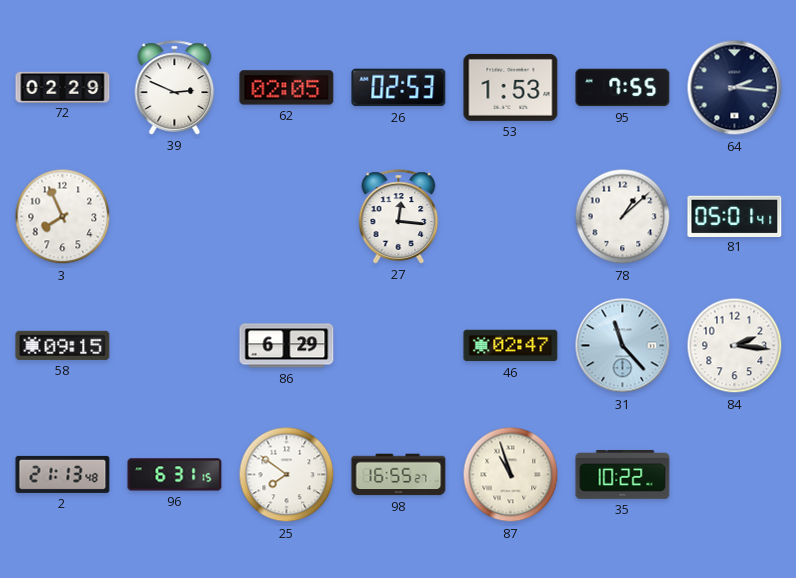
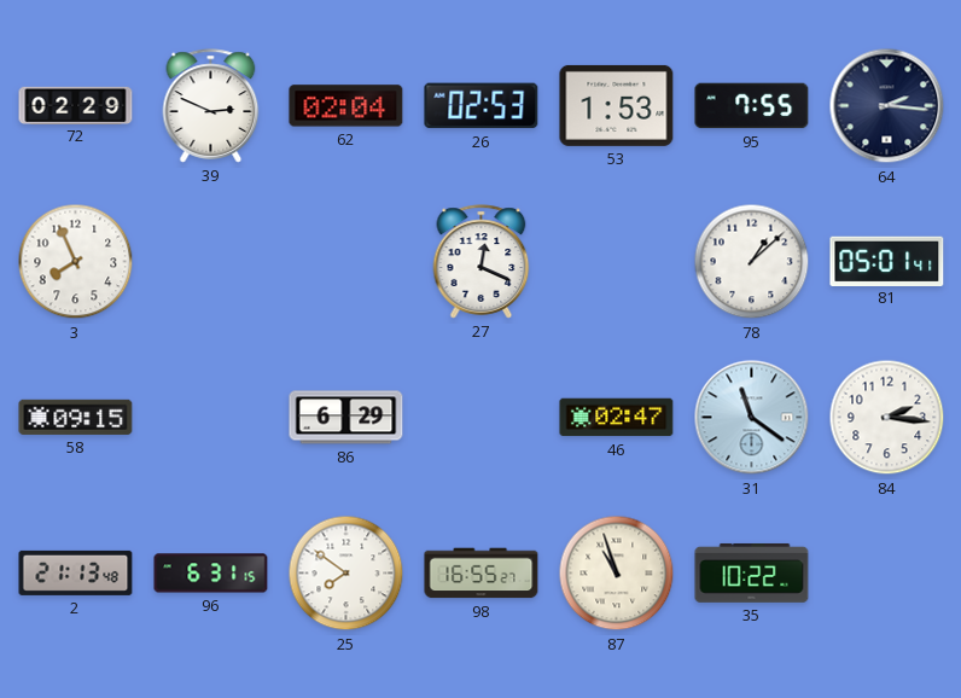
62: 02:05 -> 02:04
27: 12:16 -> 12:19
31: 11:23 -> 11:21
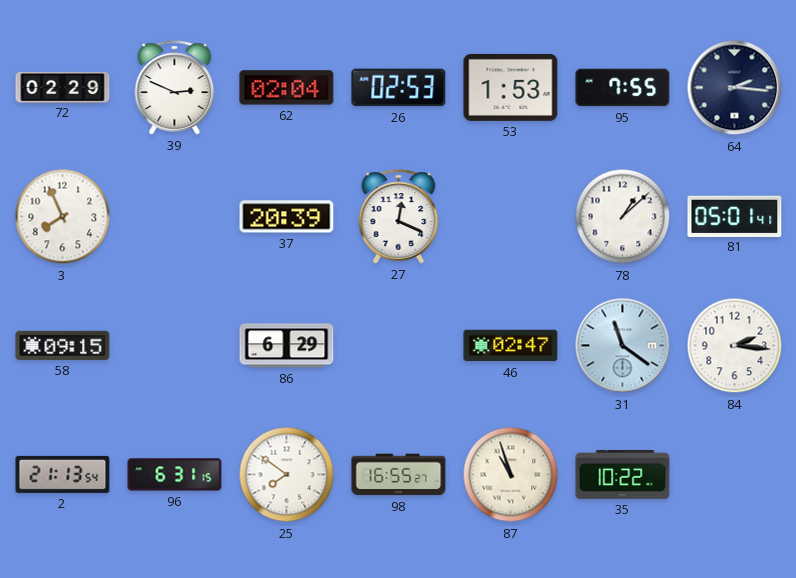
37: none -> 20:39
2: 21:13:48 -> 21:13:54
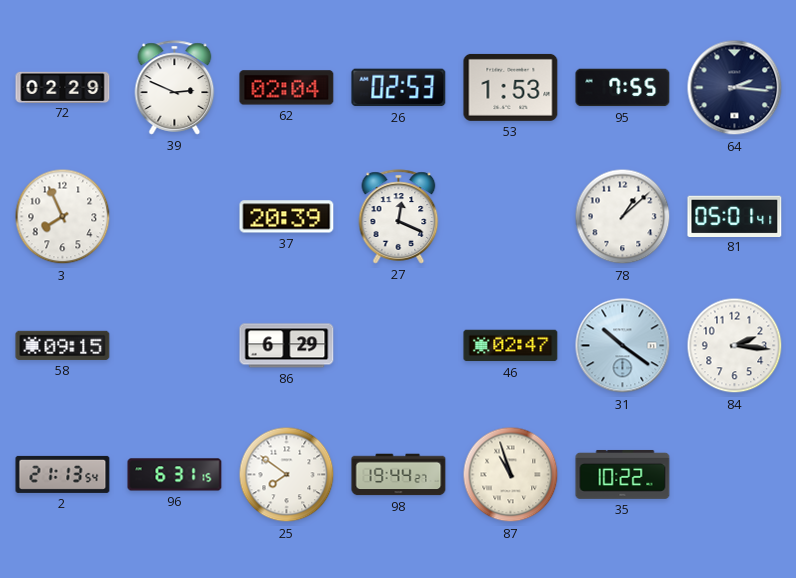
31: 11:21 -> 10:21
98: 16:55 -> 19:44
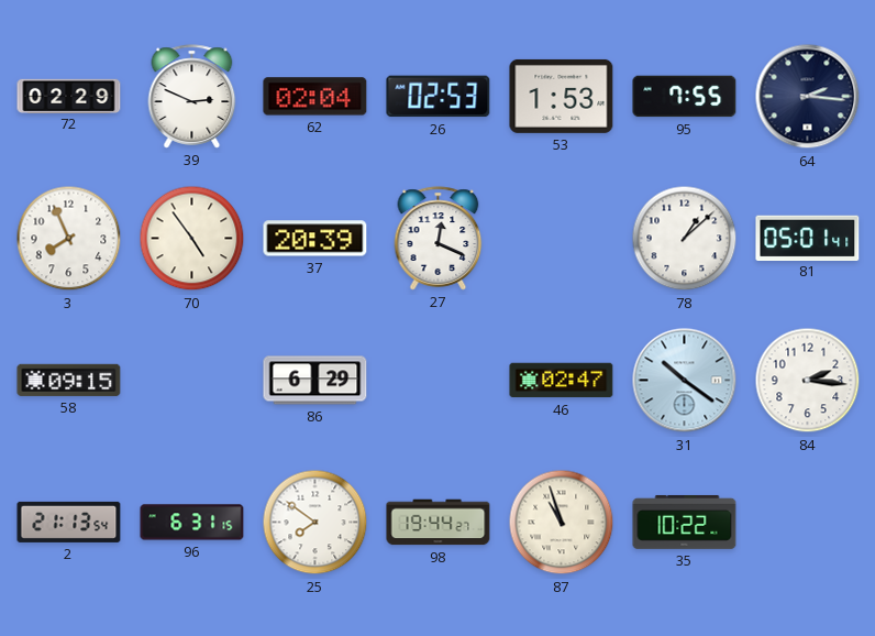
70: none -> 4:54
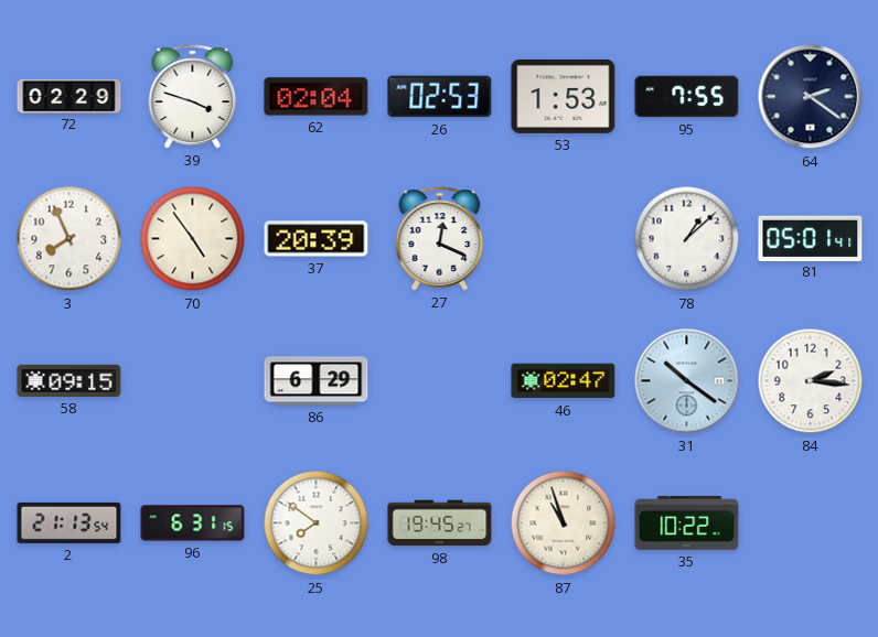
39: 2:49 -> 3:48
64: 2:16 -> 2:21
98: 19:44 -> 19:45
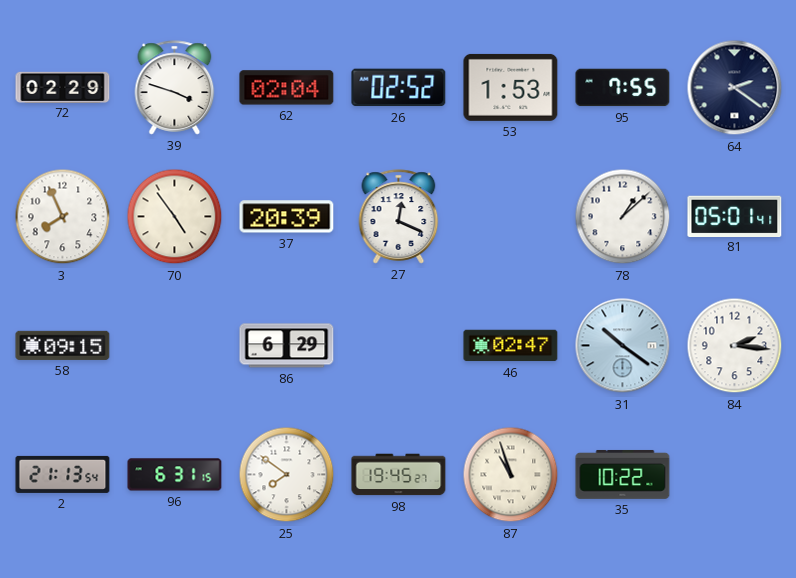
26: 02:53 -> 02:52
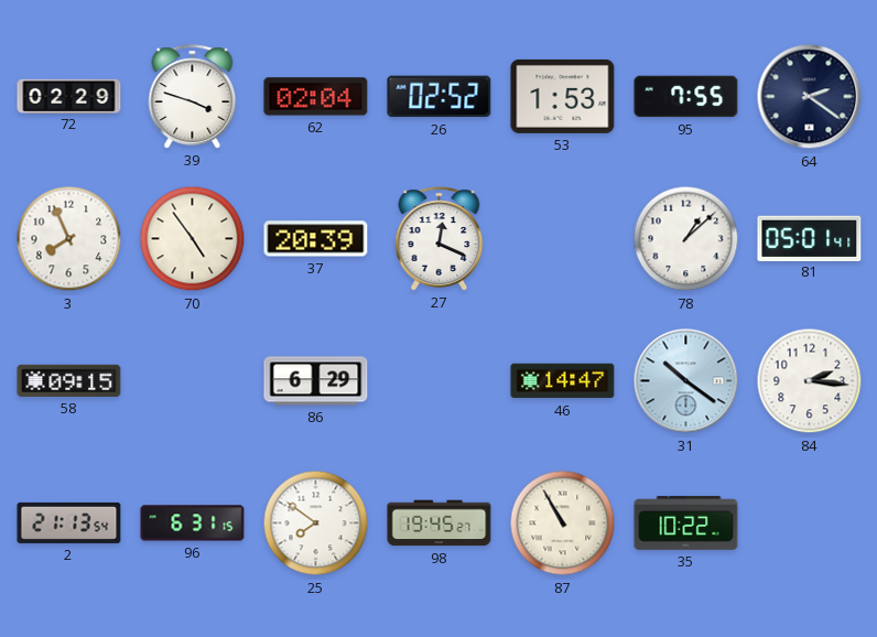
46: 02:47 -> 14:47
87: 10:57 -> 10:55
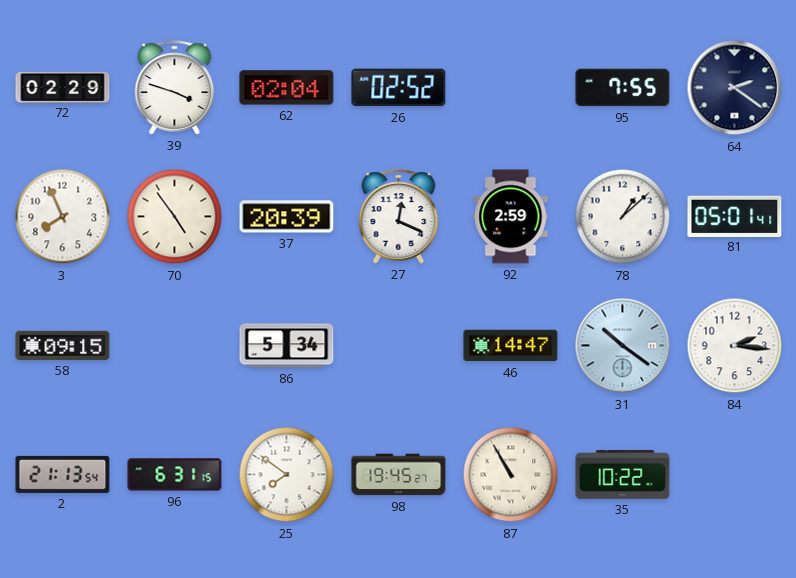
53: 1:53 -> none
92: none -> 2:59
86: 6:29 -> 5:34
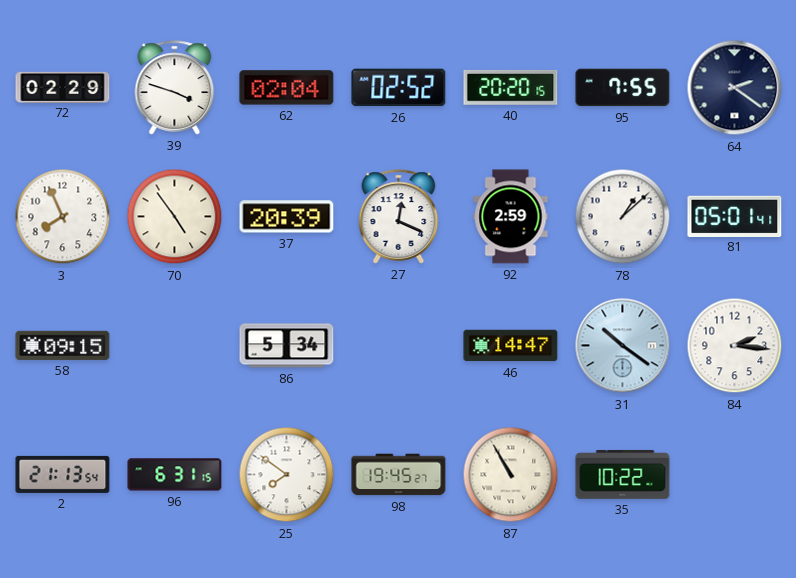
40: none -> 20:20
